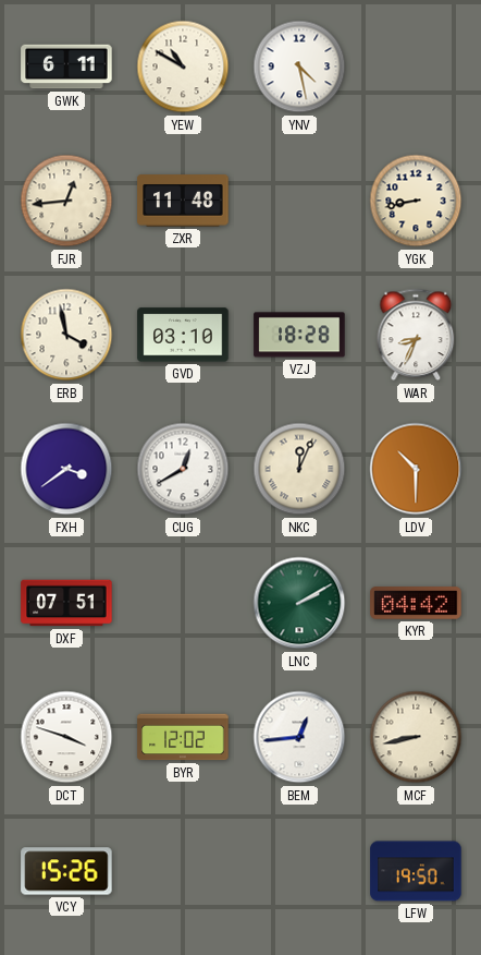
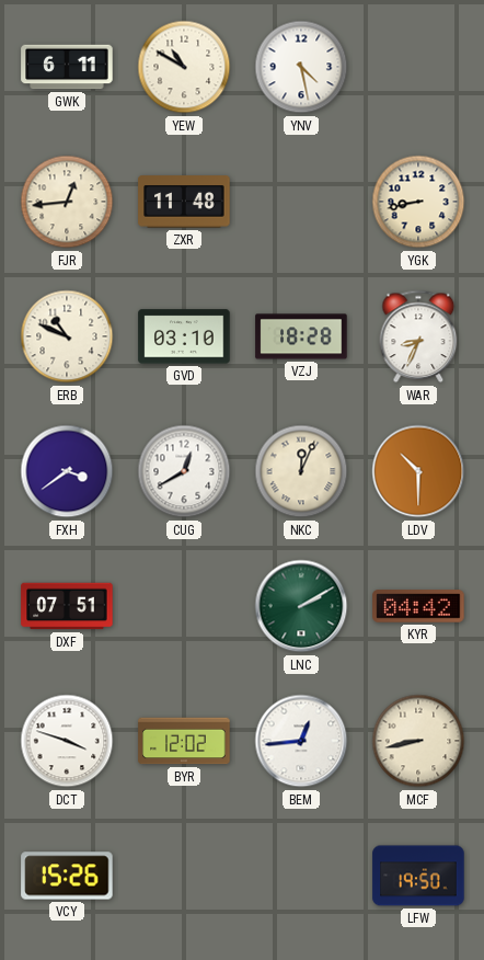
ERB: 3:58 -> 10:49
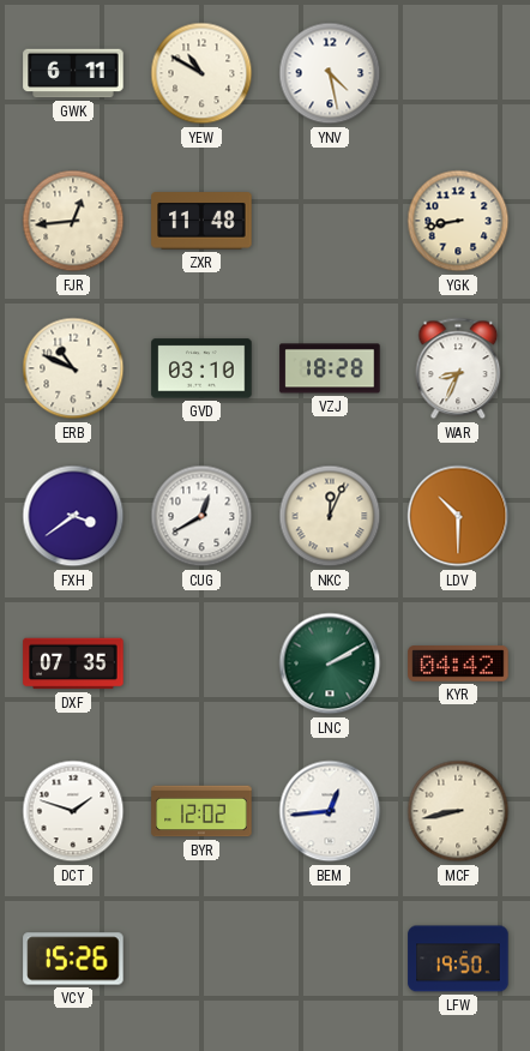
DXF: 07:51 -> 07:35
DCT: 3:48 -> 1:48
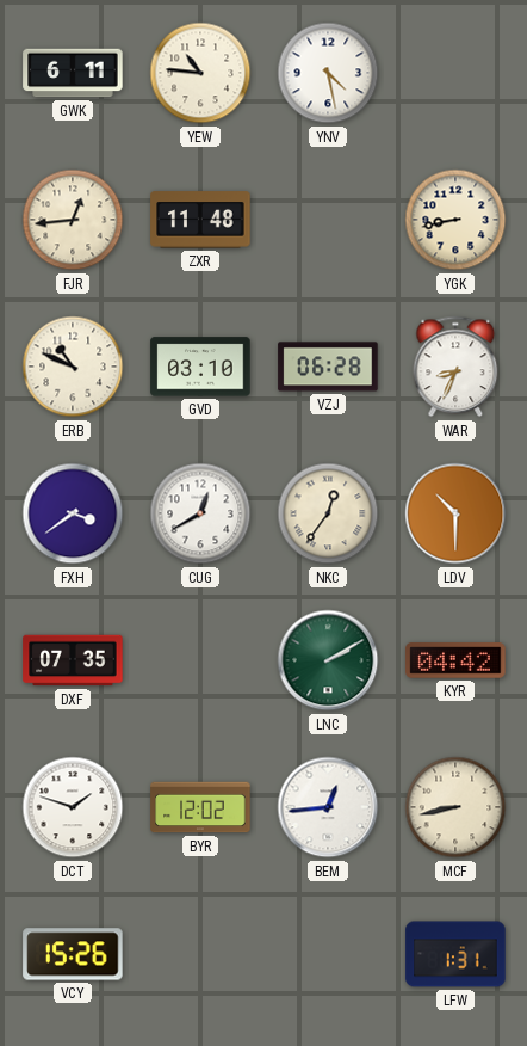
YEW: 10:50 -> 10:46
VZJ: 18:28 -> 06:28
NKC: 12:04 -> 12:36
LFW: 19:50 -> 1:31
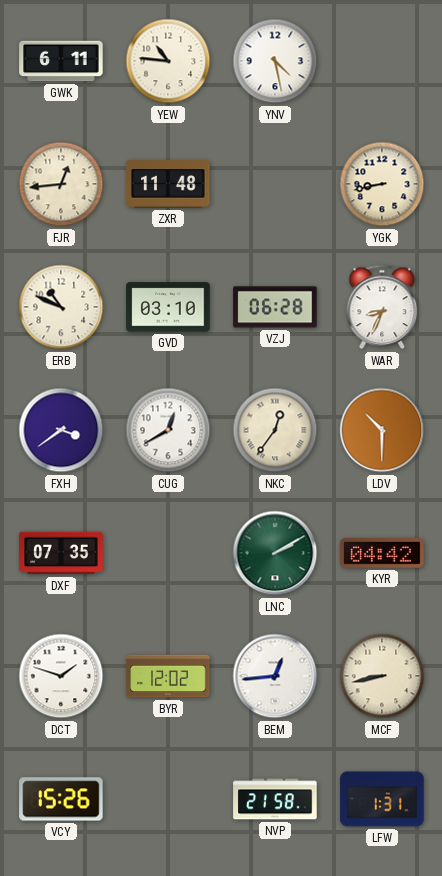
NVP: none -> 21:58
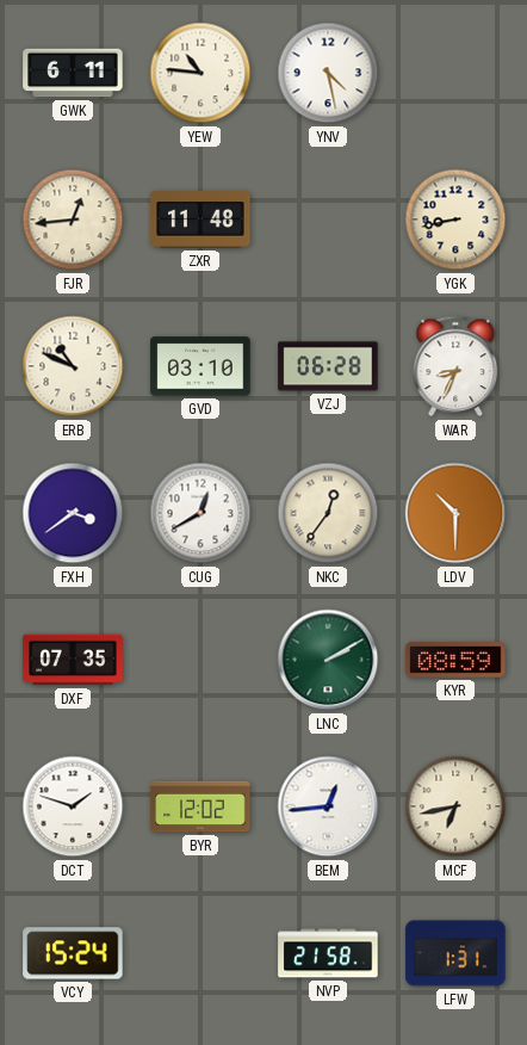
KYR: 04:42 -> 08:59
MCF: 8:43 -> 6:43
VCY: 15:26 -> 15:24
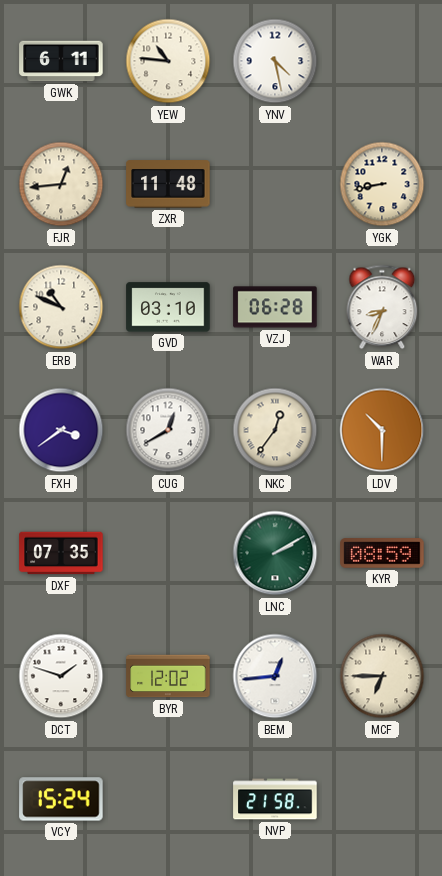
MCF: 6:43 -> 6:45
LFW: 1:31 -> none
